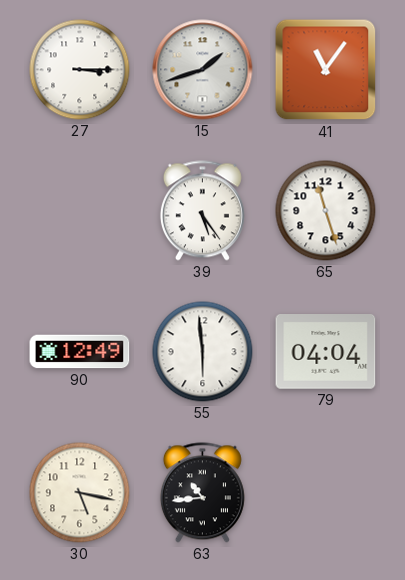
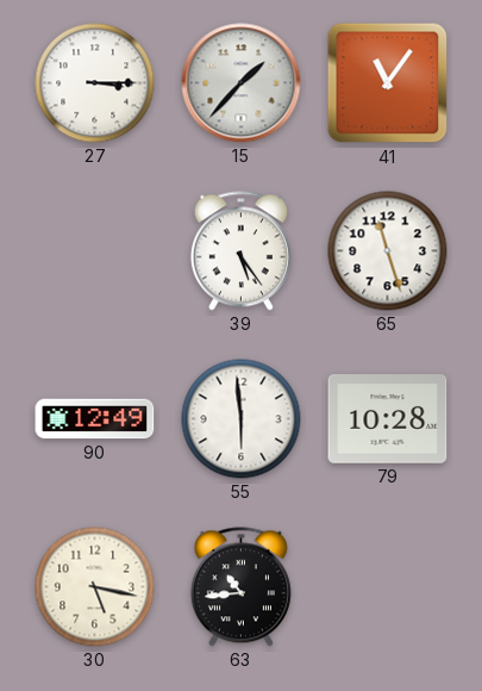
15: 1:42 -> 1:37
79: 04:04 -> 10:28
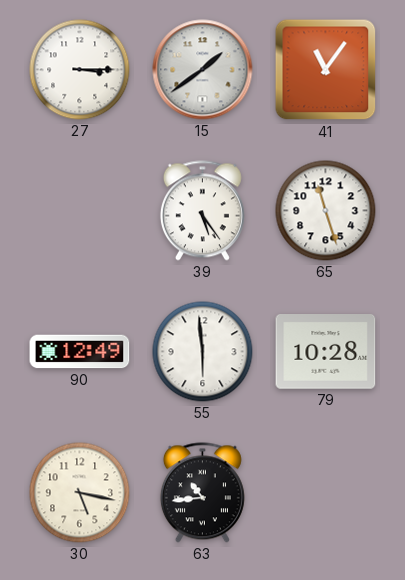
15: 1:37 -> 1:39
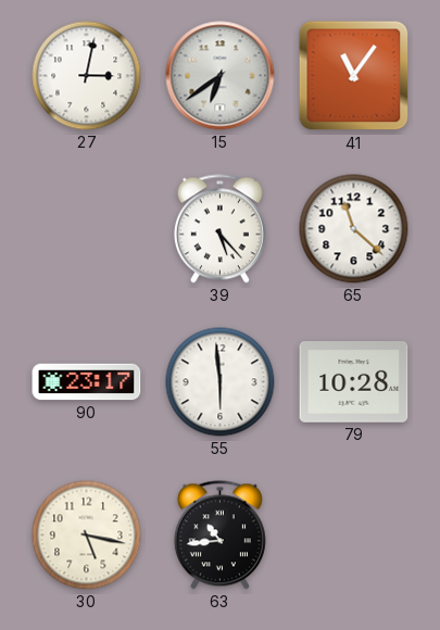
27: 3:15 -> 3:02
15: 1:39 -> 6:39
39: 5:24 -> 5:23
65: 11:27 -> 11:22
90: 12:49 -> 23:17
